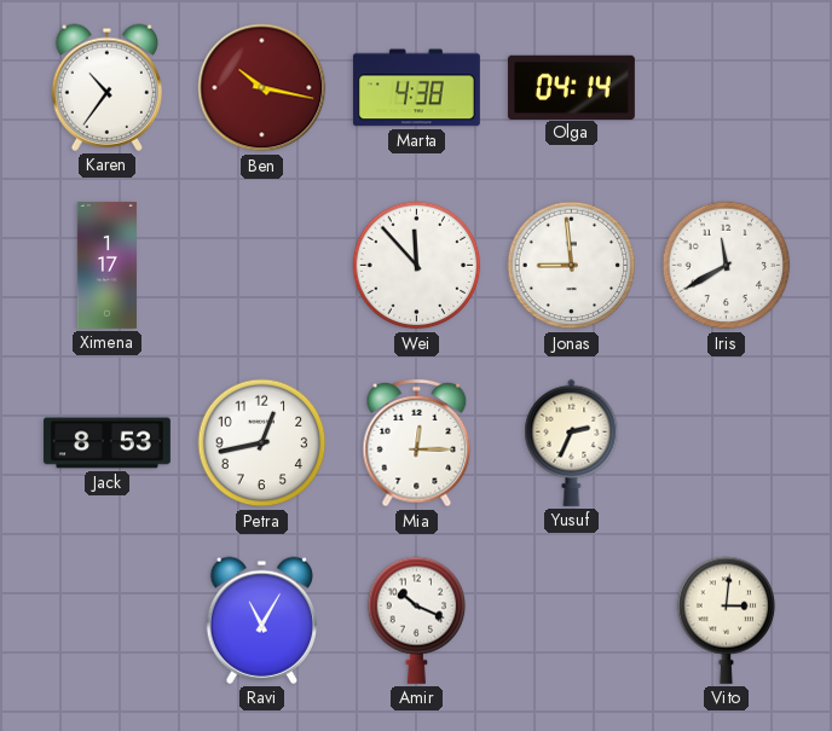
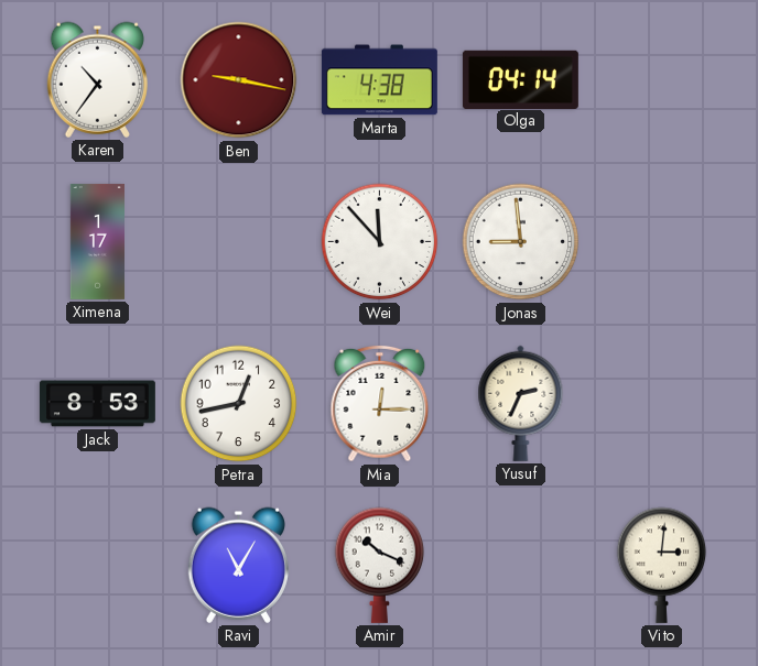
Ben: 10:17 -> 9:17
Iris: 11:40 -> none
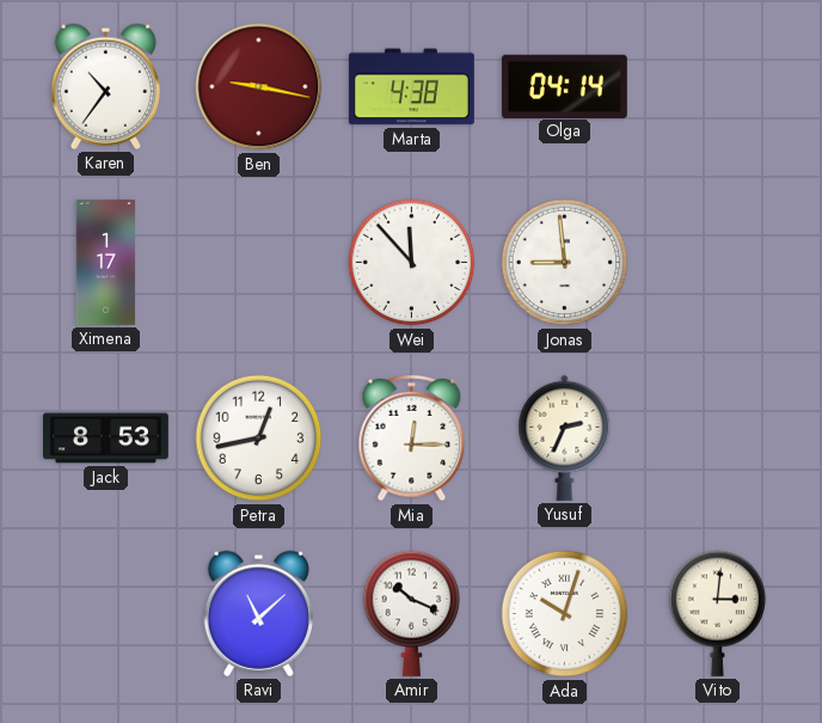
Ravi: 11:05 -> 11:08
Ada: none -> 10:03
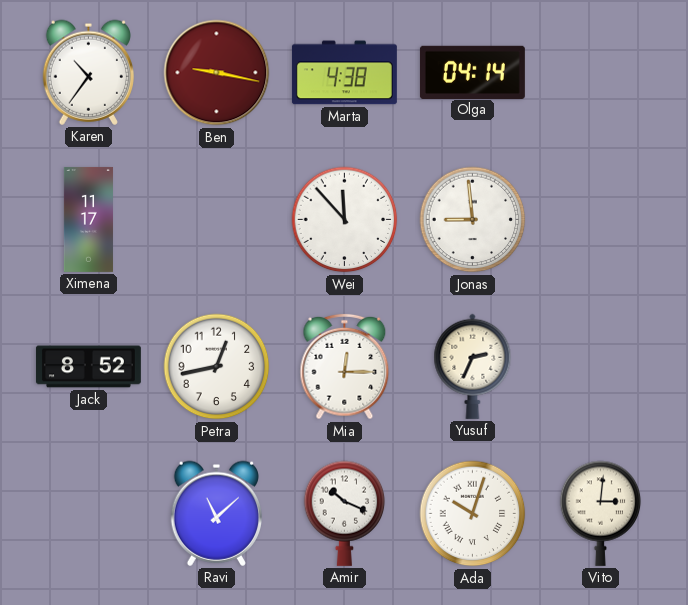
Ximena: 1:17 -> 11:17
Jack: 8:53 -> 8:52
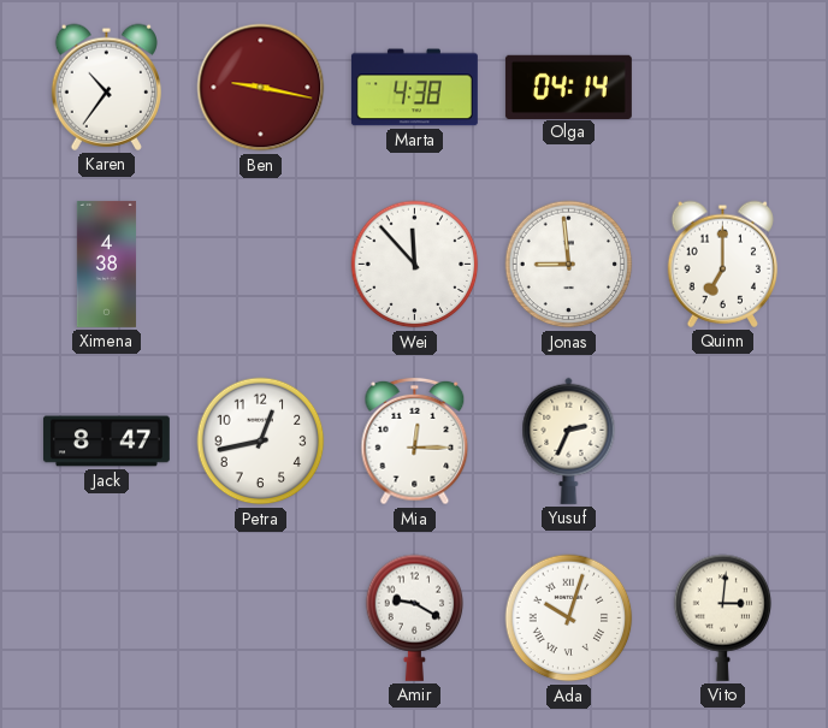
Ximena: 11:17 -> 4:38
Quinn: none -> 7:00
Jack: 8:52 -> 8:47
Ravi: 11:08 -> none
Amir: 10:19 -> 9:20
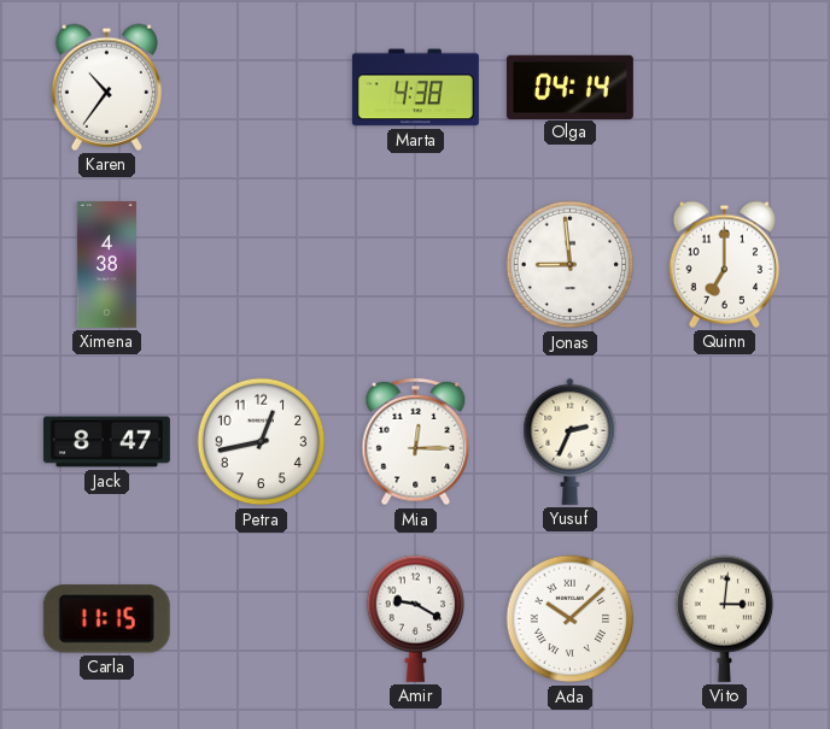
Ben: 9:17 -> none
Wei: 11:53 -> none
Carla: none -> 11:15
Ada: 10:03 -> 10:08
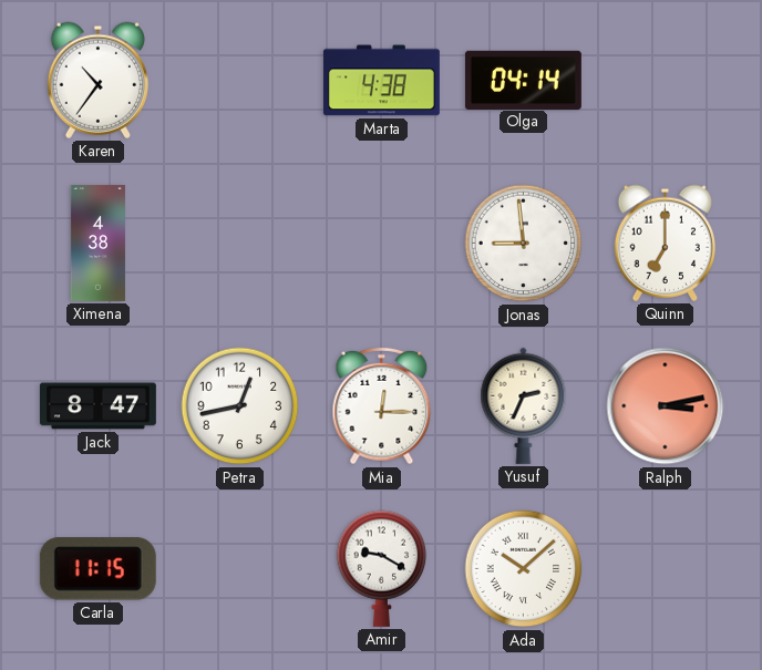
Ralph: none -> 3:13
Vito: 3:01 -> none
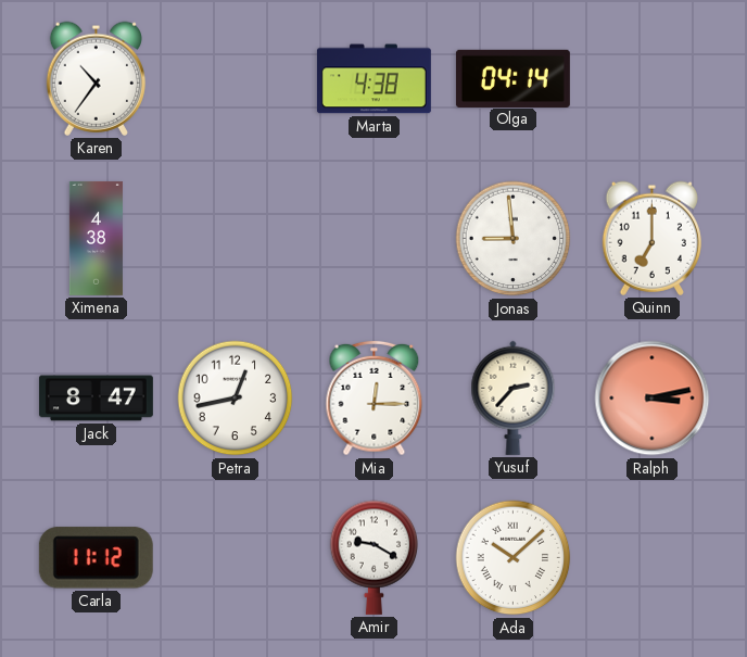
Yusuf: 2:34 -> 2:37
Carla: 11:15 -> 11:12
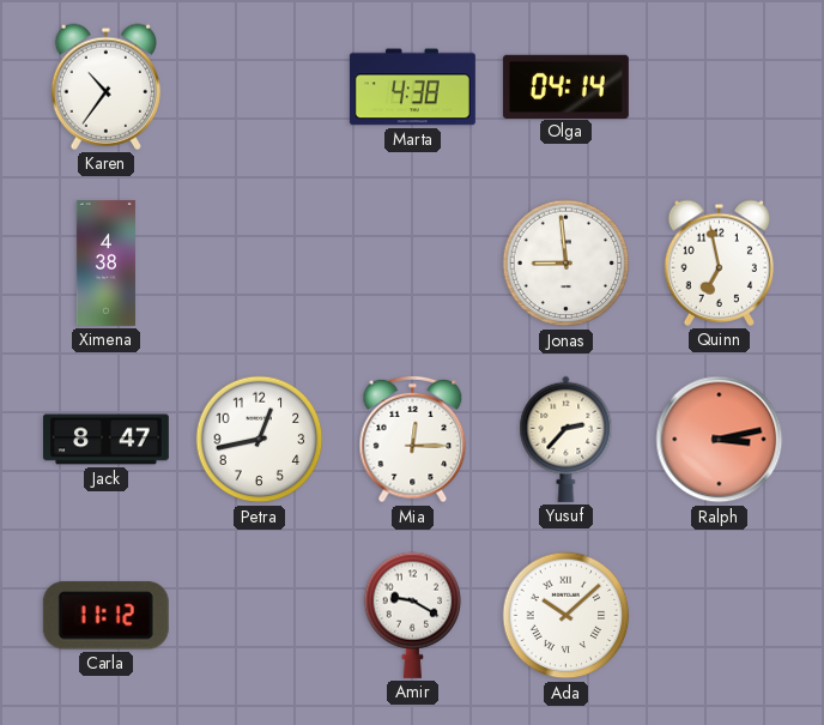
Quinn: 7:00 -> 6:58
